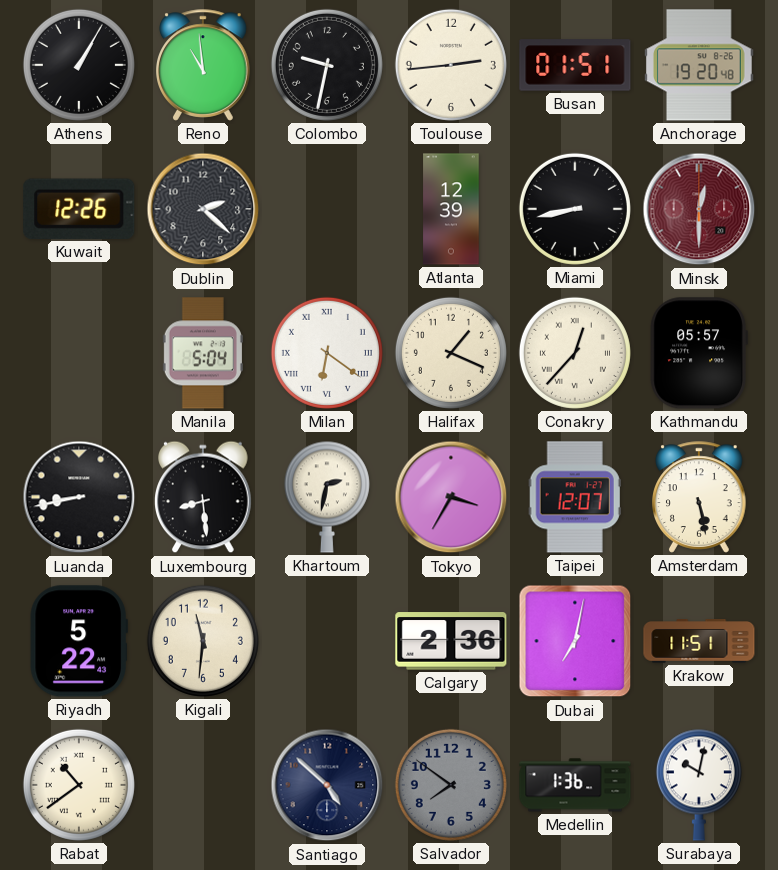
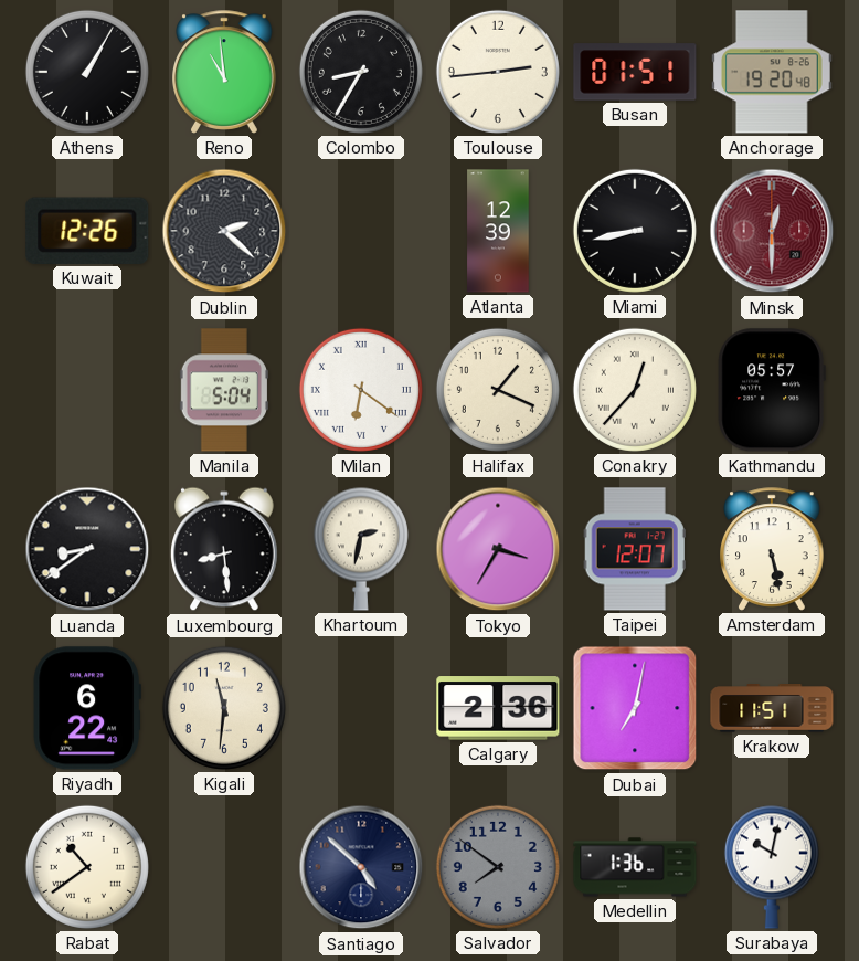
Colombo: 9:32 -> 8:35
Luanda: 8:43 -> 8:39
Riyadh: 5:22 -> 6:22
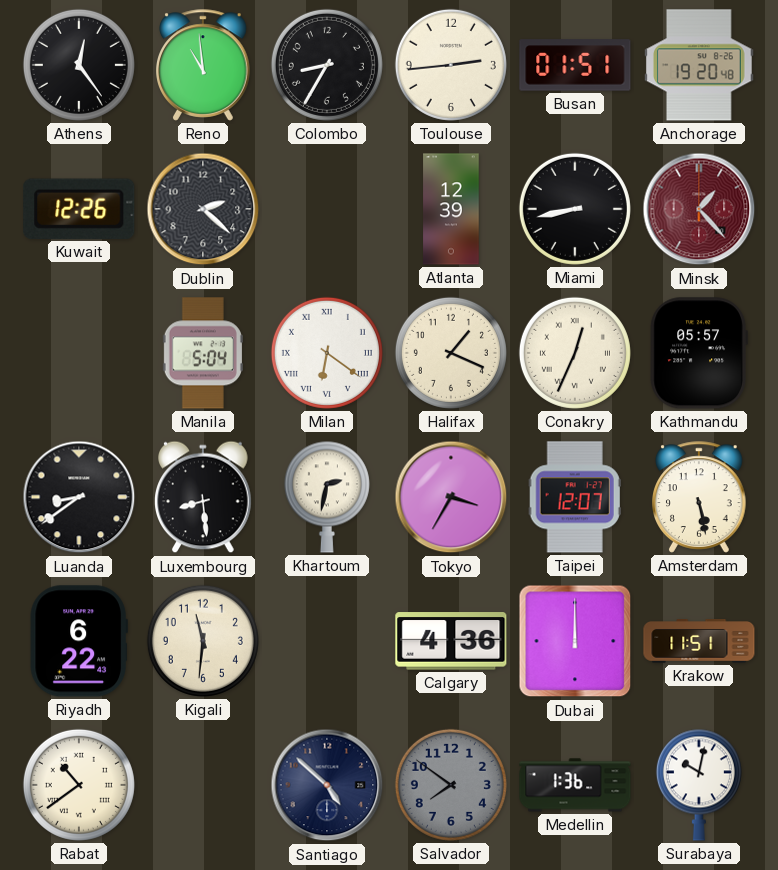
Athens: 1:05 -> 12:24
Minsk: 12:30 -> 1:23
Conakry: 12:37 -> 12:34
Calgary: 2:36 -> 4:36
Dubai: 7:02 -> 12:00
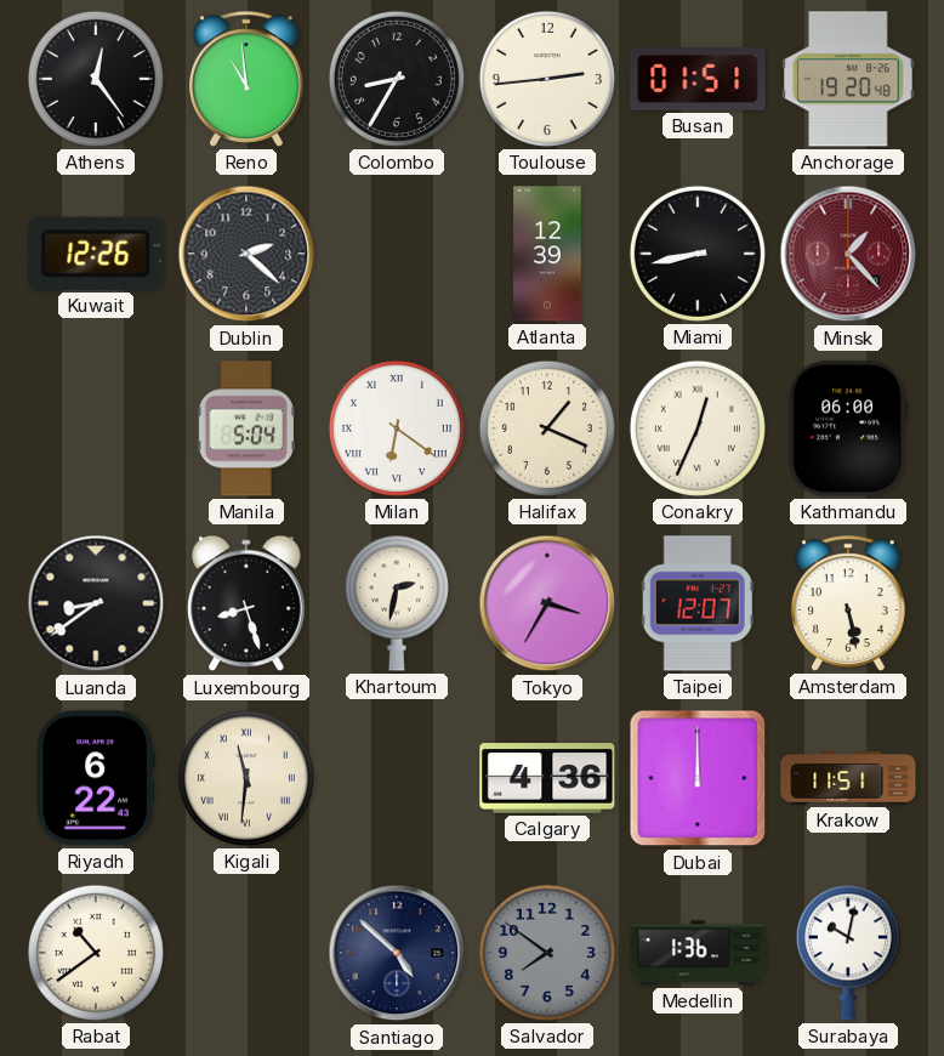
Kathmandu: 05:57 -> 06:00
Luxembourg: 8:29 -> 8:27
Kigali numerals: Arabic -> Roman
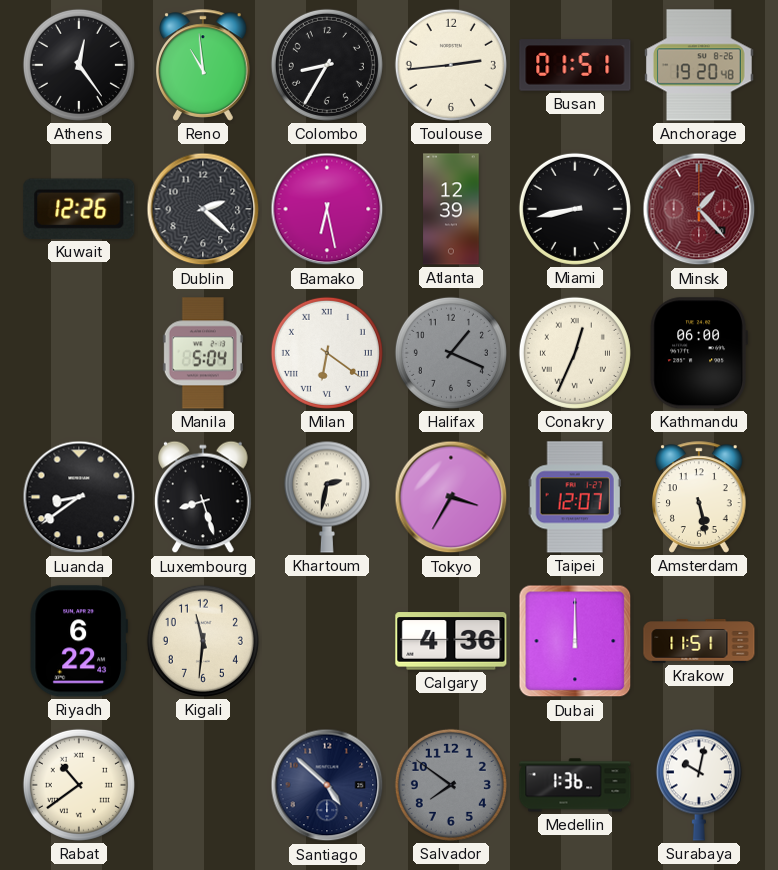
Bamako: none -> 6:28
Halifax dial: cream -> grey
Kigali numerals: Roman -> Arabic
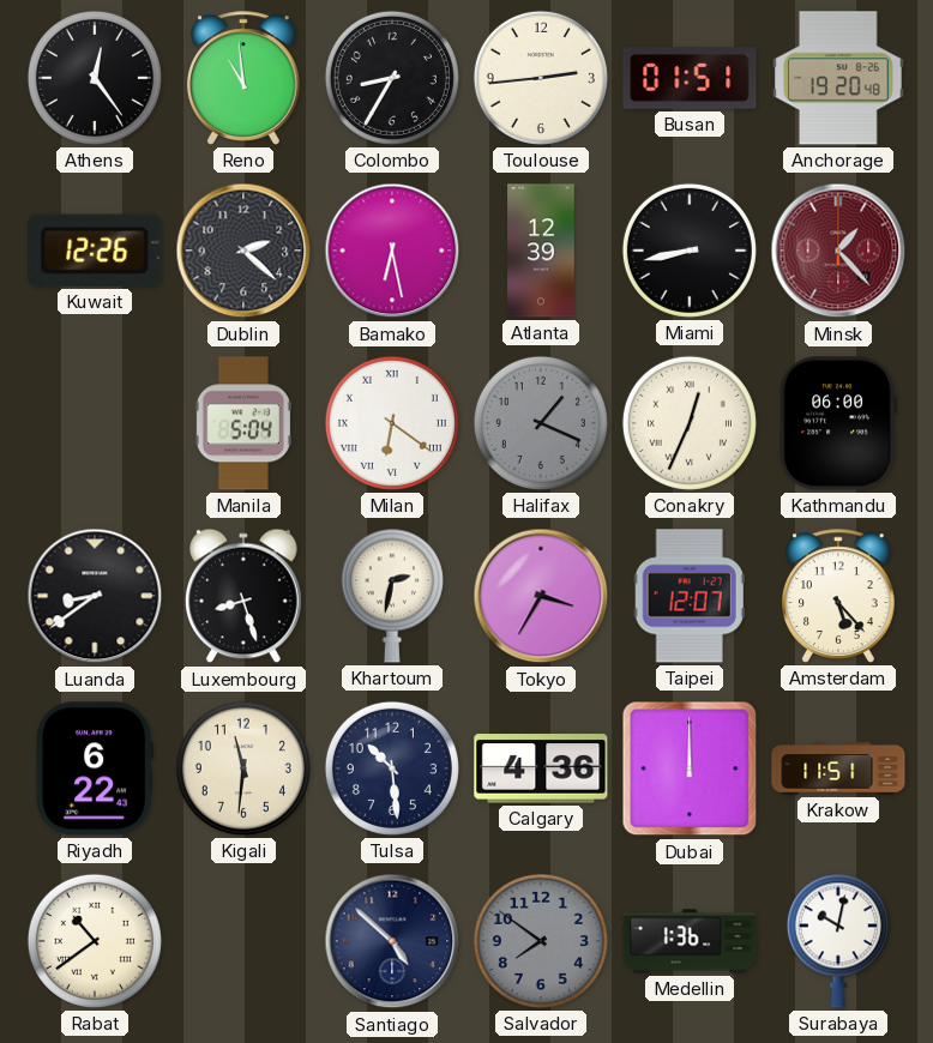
Amsterdam: 5:28 -> 5:23
Tulsa: none -> 10:29
